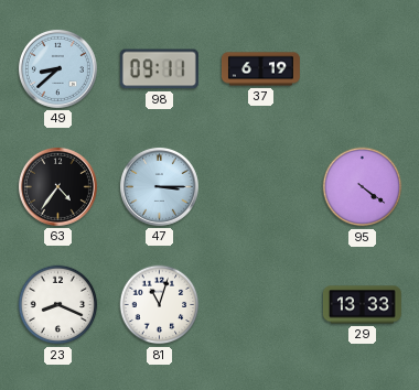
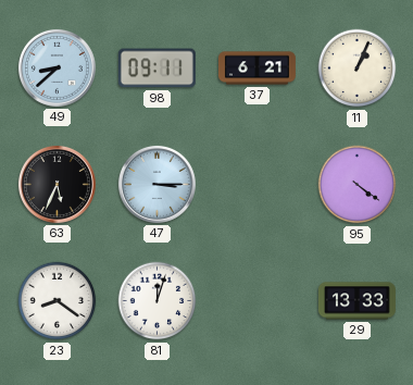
37: 6:19 -> 6:21
11: none -> 1:04
63: 4:36 -> 5:34
23: 8:19 -> 8:21
81: 11:03 -> 12:03
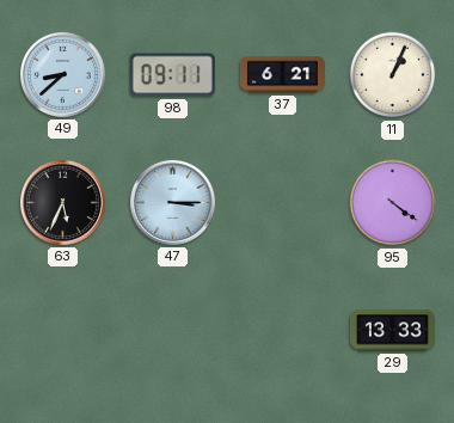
23: 8:21 -> none
81: 12:03 -> none
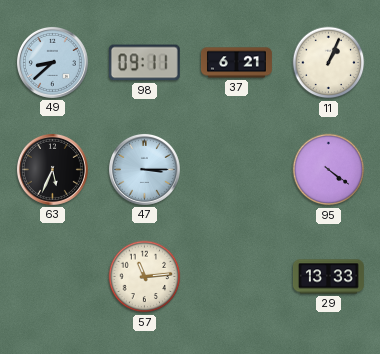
57: none -> 11:14
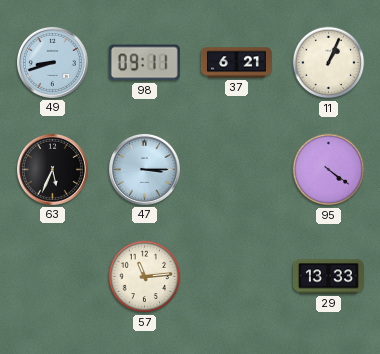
49: 8:38 -> 8:42
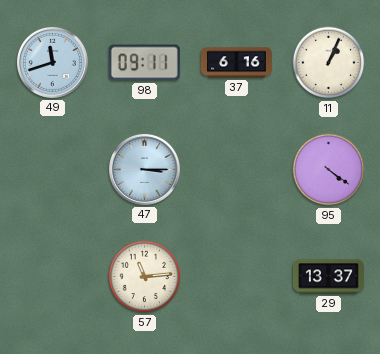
49: 8:42 -> 11:42
37: 6:21 -> 6:16
63: 5:34 -> none
29: 13:33 -> 13:37
